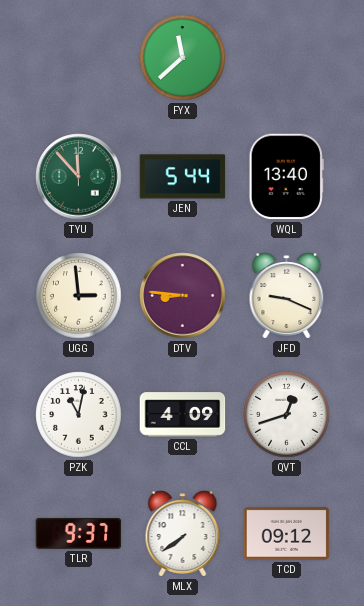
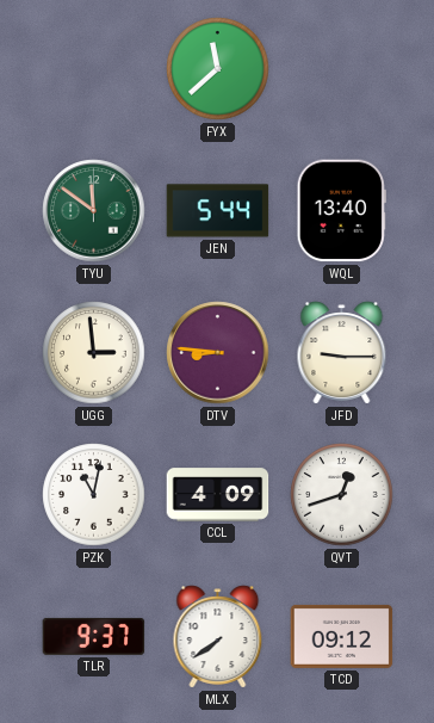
TYU: 11:53 -> 11:51
JFD: 9:19 -> 9:15
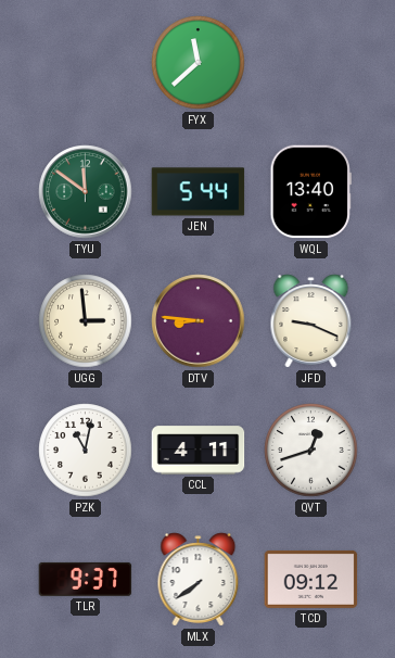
JFD: 9:15 -> 9:19
CCL: 4:09 -> 4:11
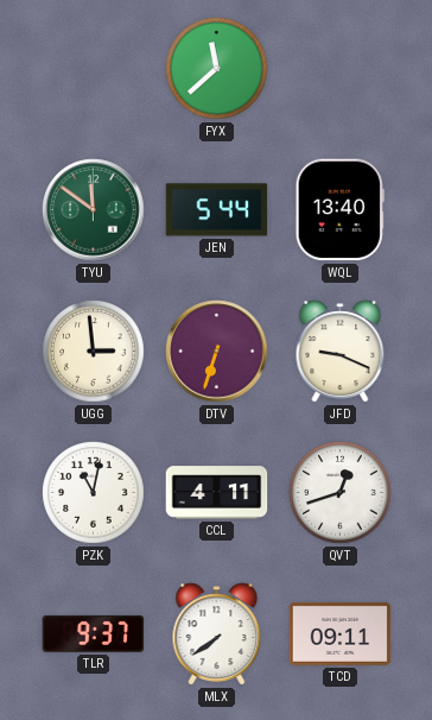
DTV: 8:46 -> 6:33
TCD: 09:12 -> 09:11
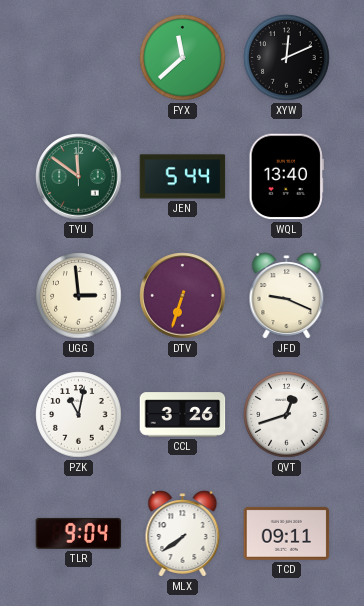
XYW: none -> 12:11
CCL: 4:11 -> 3:26
TLR: 9:37 -> 9:04
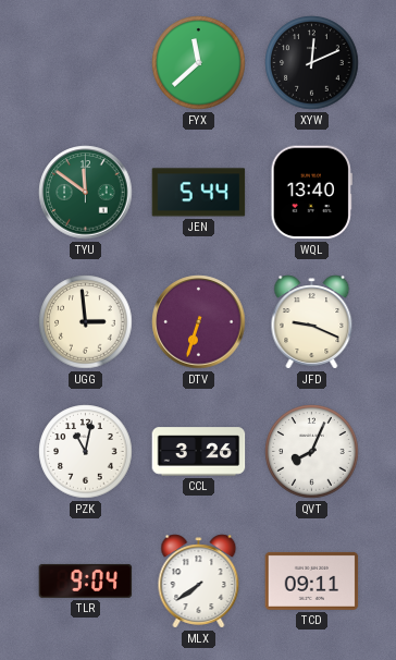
QVT: 12:42 -> 8:04
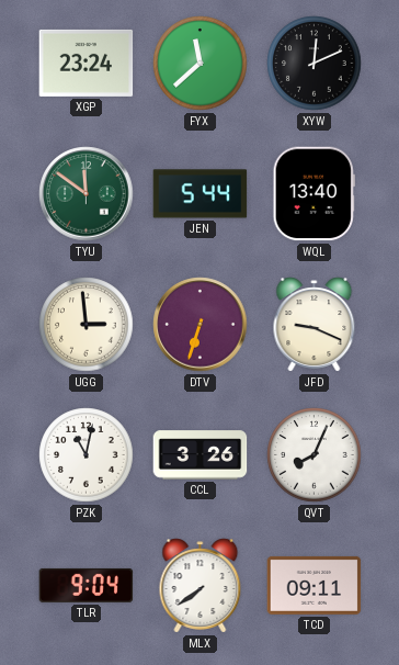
XGP: none -> 23:24
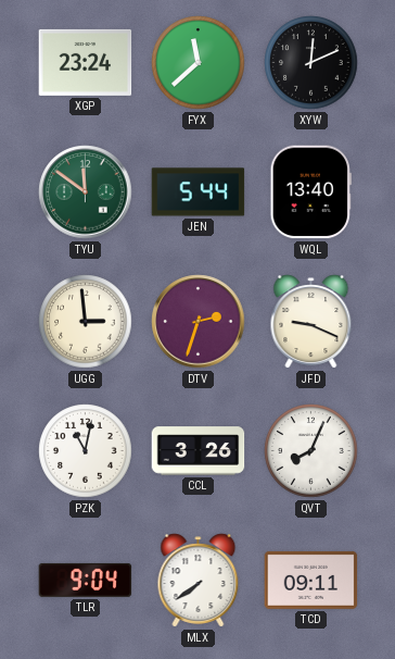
DTV: 6:33 -> 2:33
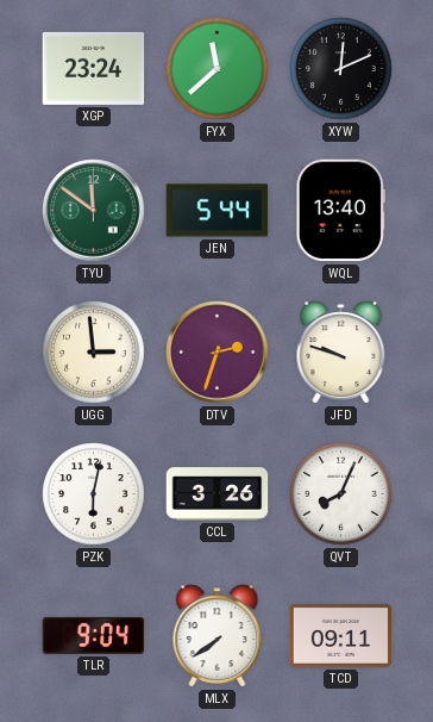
JFD: 9:19 -> 9:48
PZK: 11:02 -> 6:02
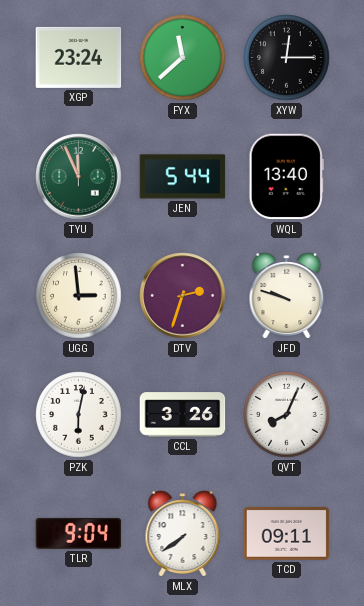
XYW: 12:11 -> 12:15
TYU: 11:51 -> 11:56
